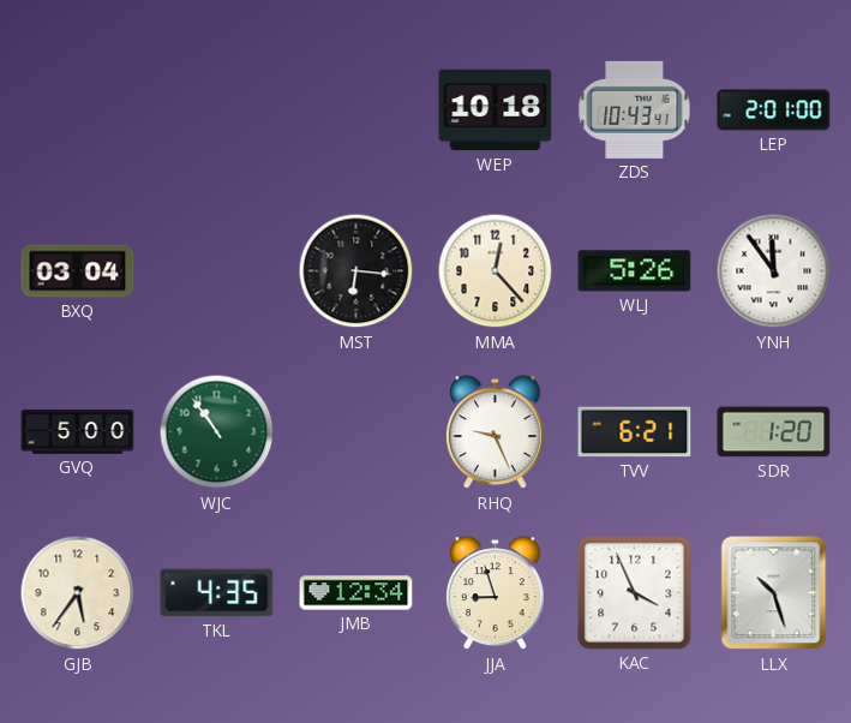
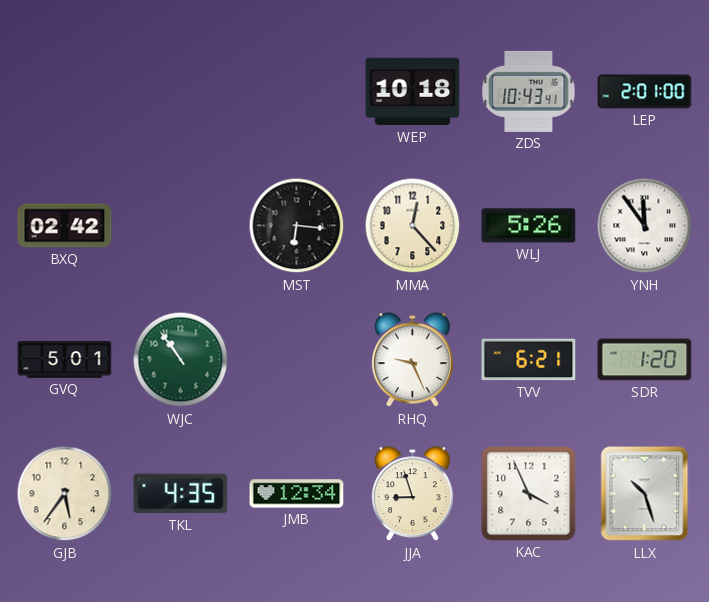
BXQ: 03:04 -> 02:42
GVQ: 5:00 -> 5:01
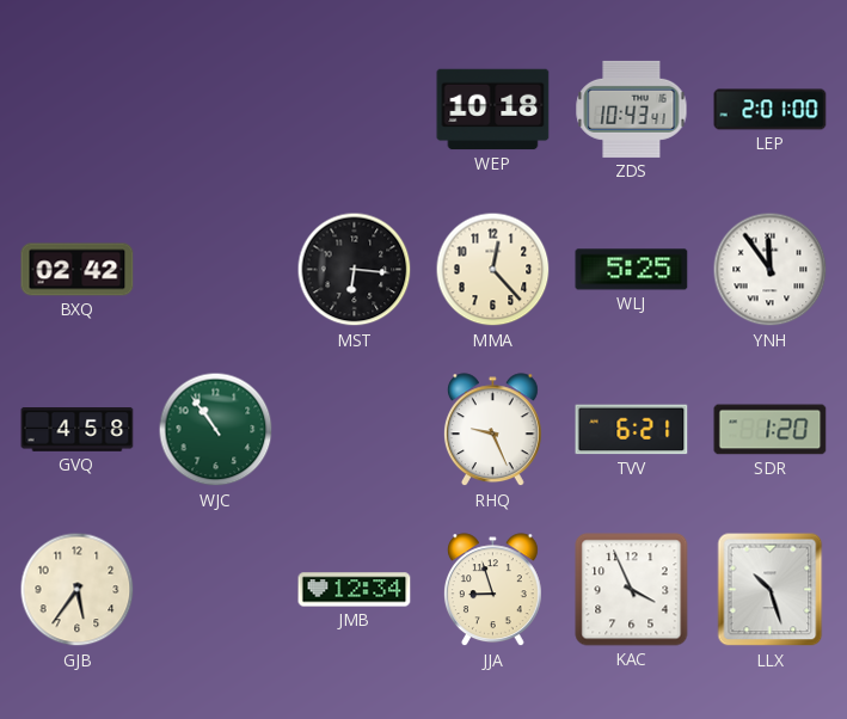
WLJ: 5:26 -> 5:25
GVQ: 5:01 -> 4:58
TKL: 4:35 -> none
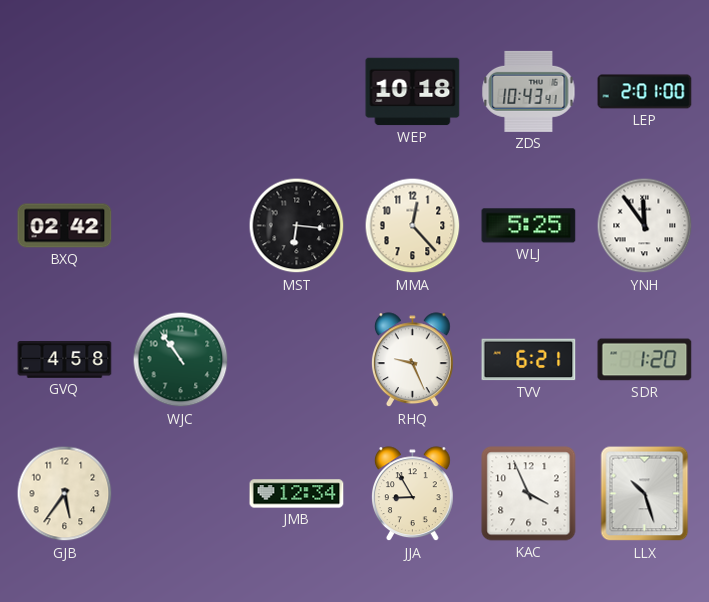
JJA: 8:57 -> 8:55
